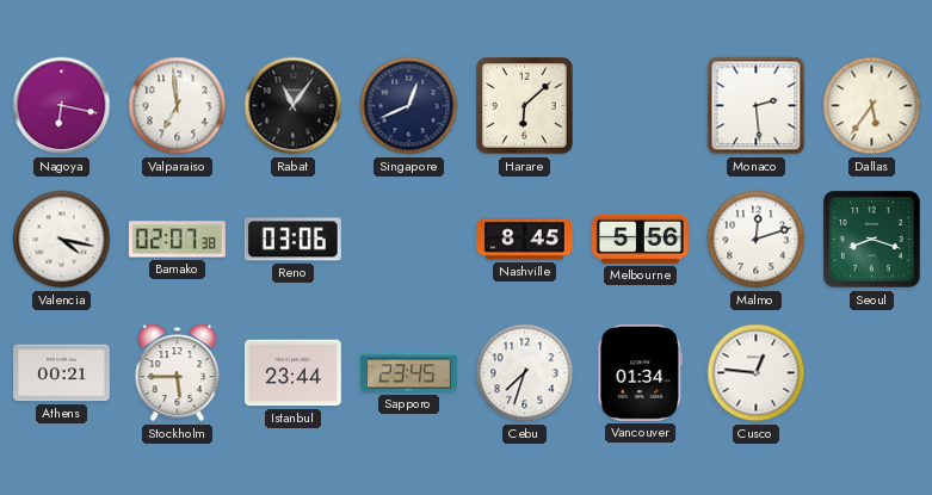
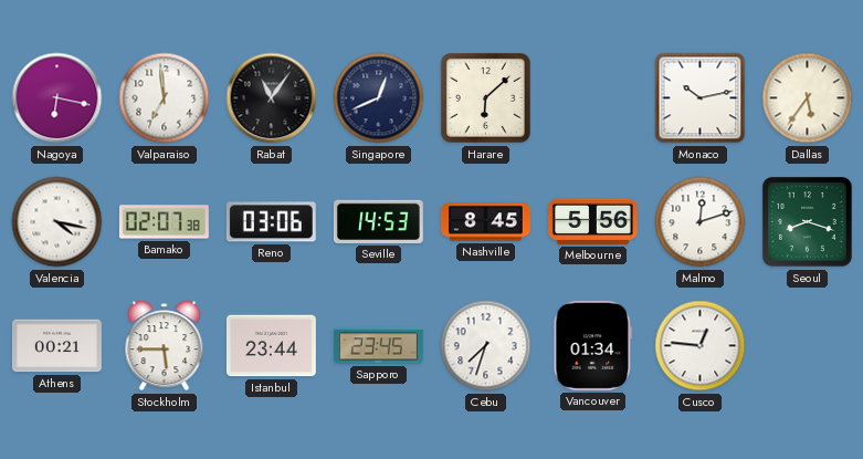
Monaco: 2:29 -> 10:13
Seville: none -> 14:53
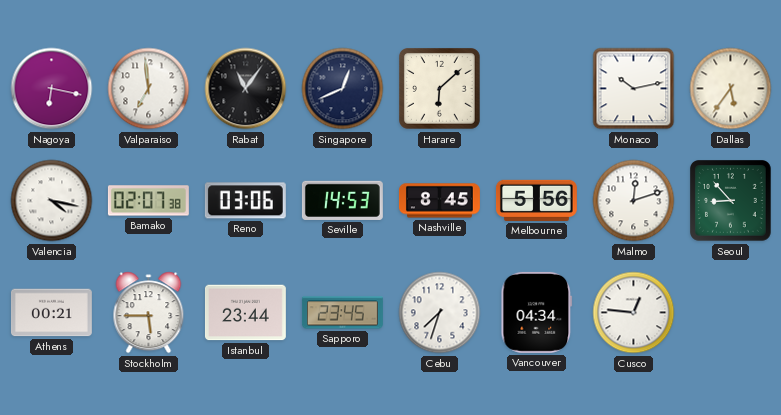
Seoul: 8:18 -> 8:53
Vancouver: 01:34 -> 04:34
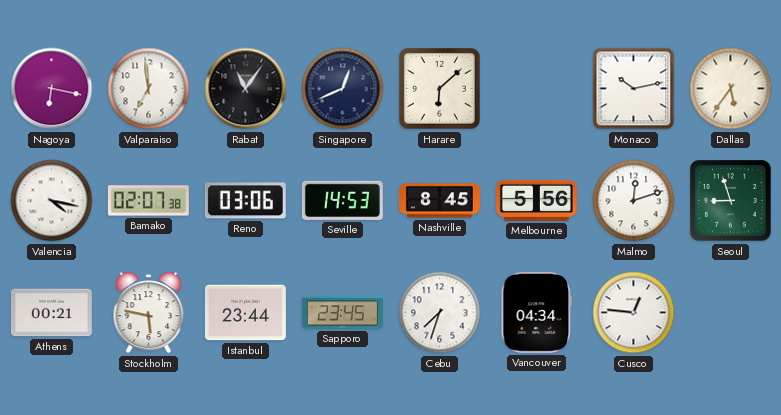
Seoul: 8:53 -> 8:57
Stockholm: 5:45 -> 5:47
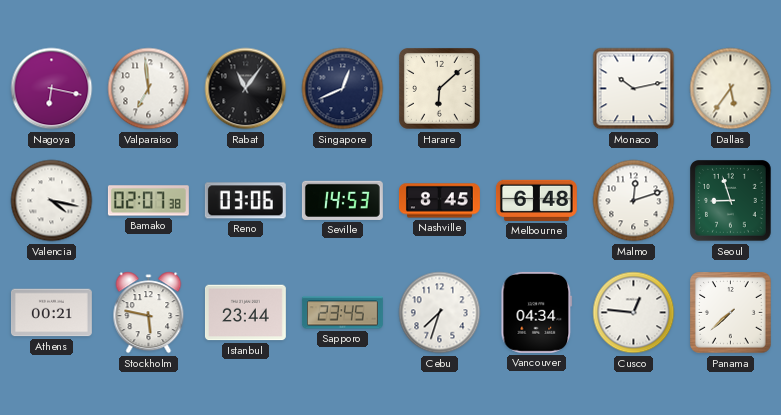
Melbourne: 5:56 -> 6:48
Panama: none -> 7:38
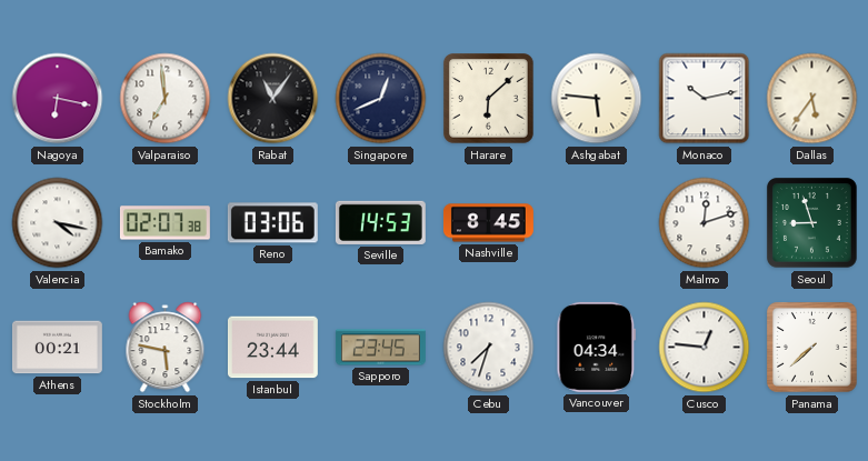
Ashgabat: none -> 5:46
Melbourne: 6:48 -> none
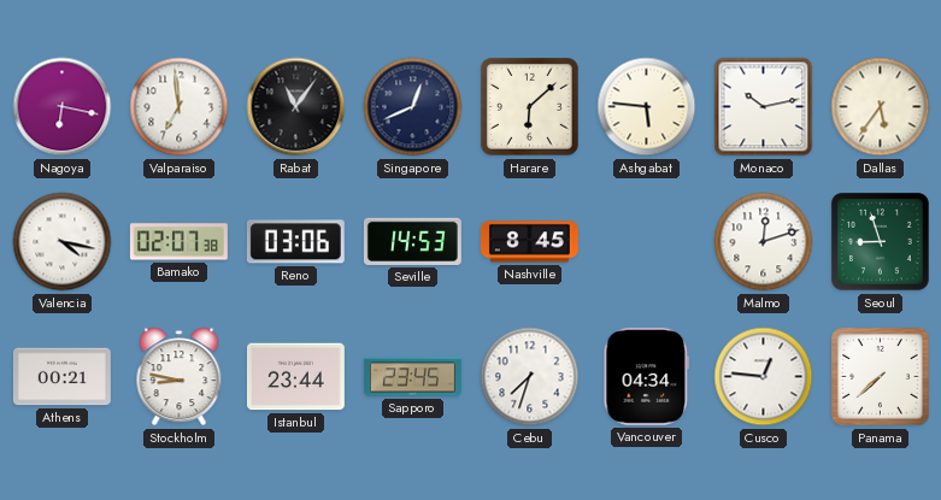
Stockholm: 5:47 -> 8:47
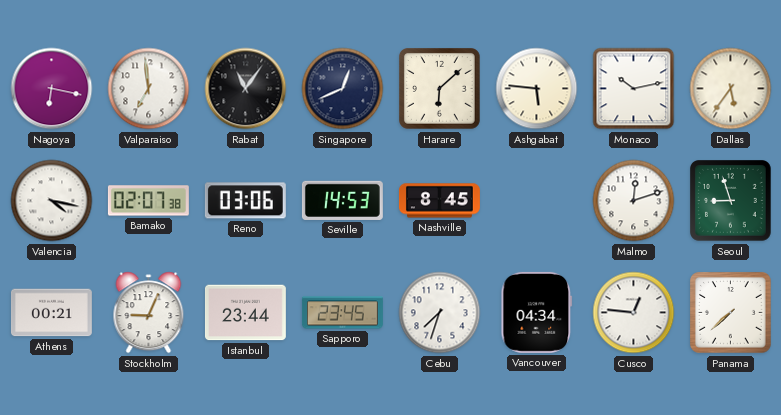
Stockholm: 8:47 -> 9:04
